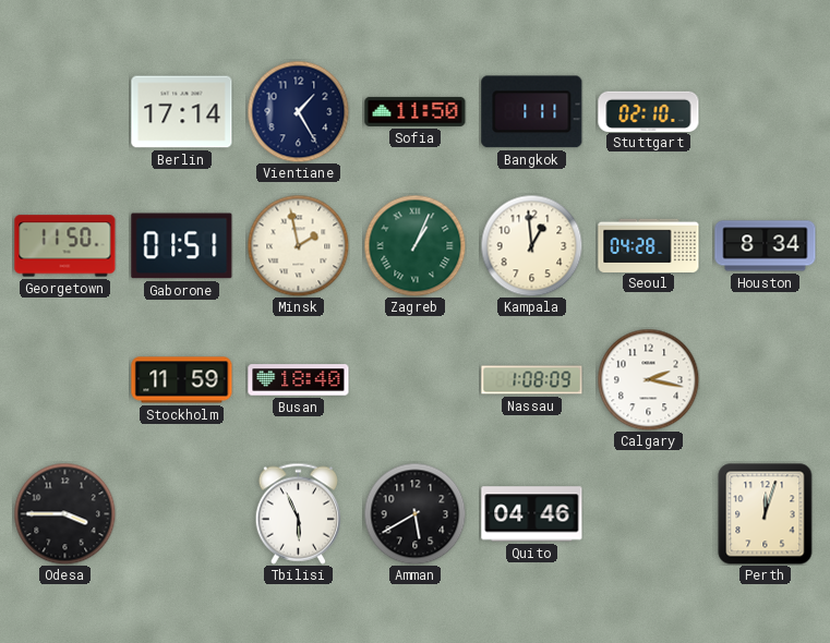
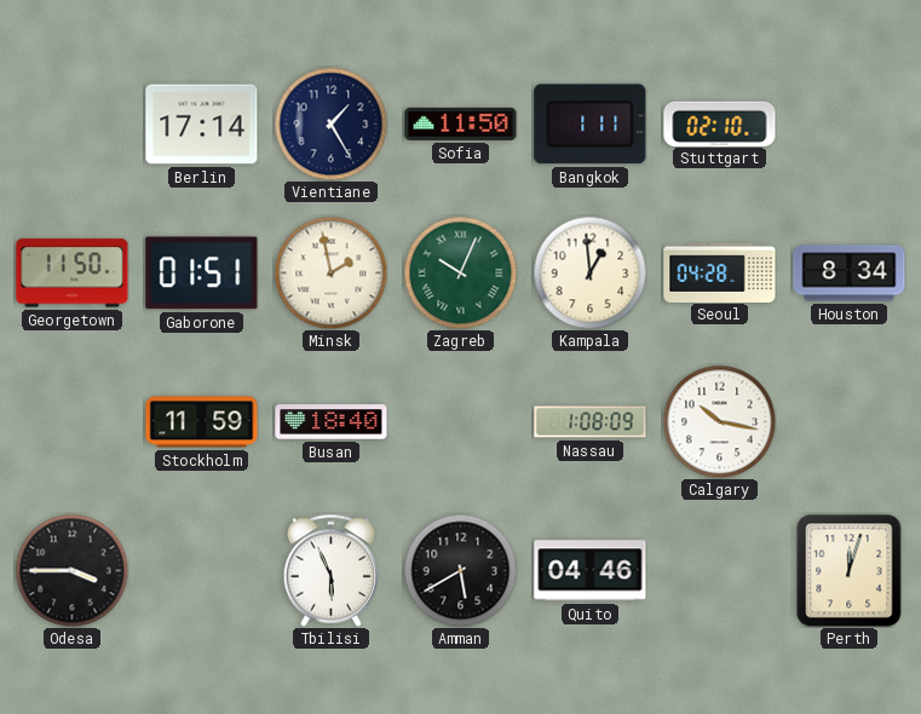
Zagreb: 1:04 -> 10:04
Calgary: 2:17 -> 10:17
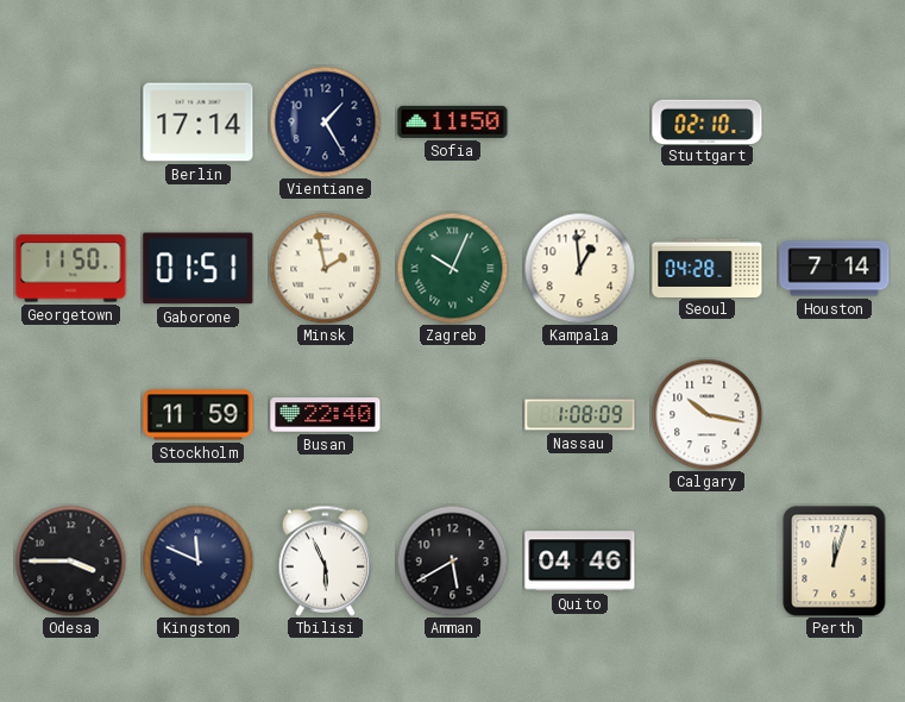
Bangkok: 1:11 -> none
Houston: 8:34 -> 7:14
Busan: 18:40 -> 22:40
Kingston: none -> 11:49
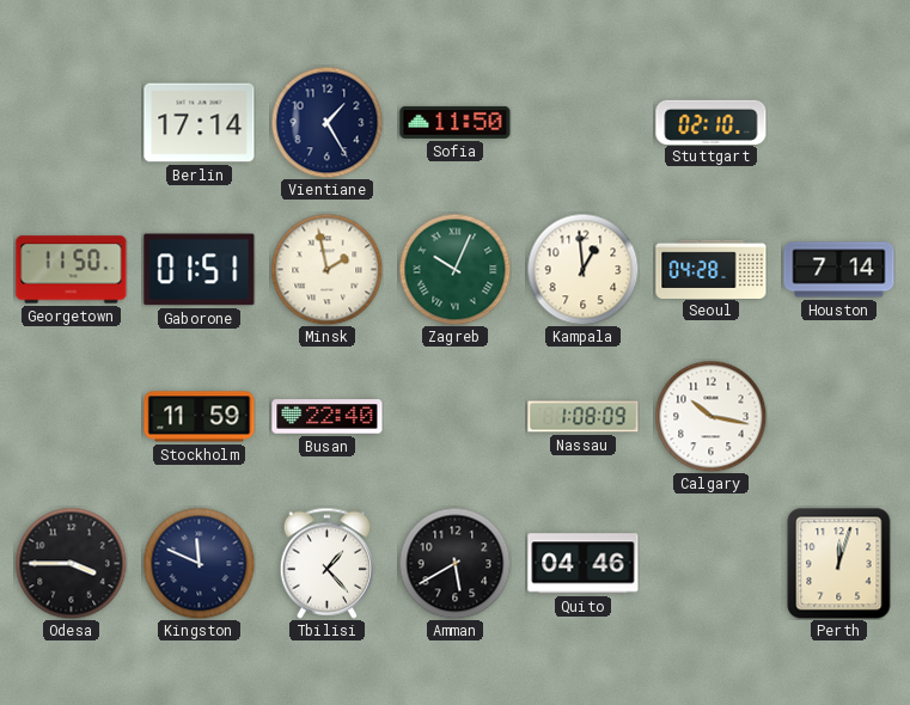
Tbilisi: 5:56 -> 1:23
